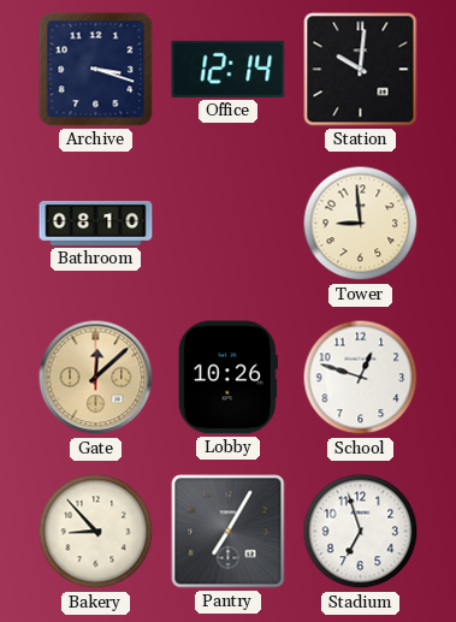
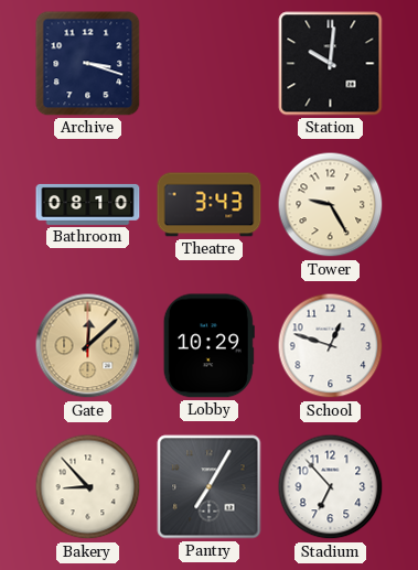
Office: 12:14 -> none
Theatre: none -> 3:43
Tower: 8:59 -> 9:25
Lobby: 10:26 -> 10:29
Stadium: 6:57 -> 6:53
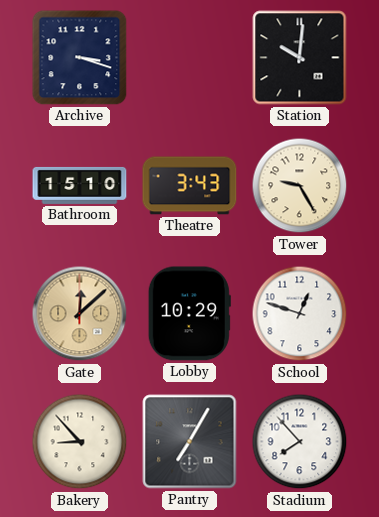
Bathroom: 08:10 -> 15:10
Stadium: 6:53 -> 7:53
